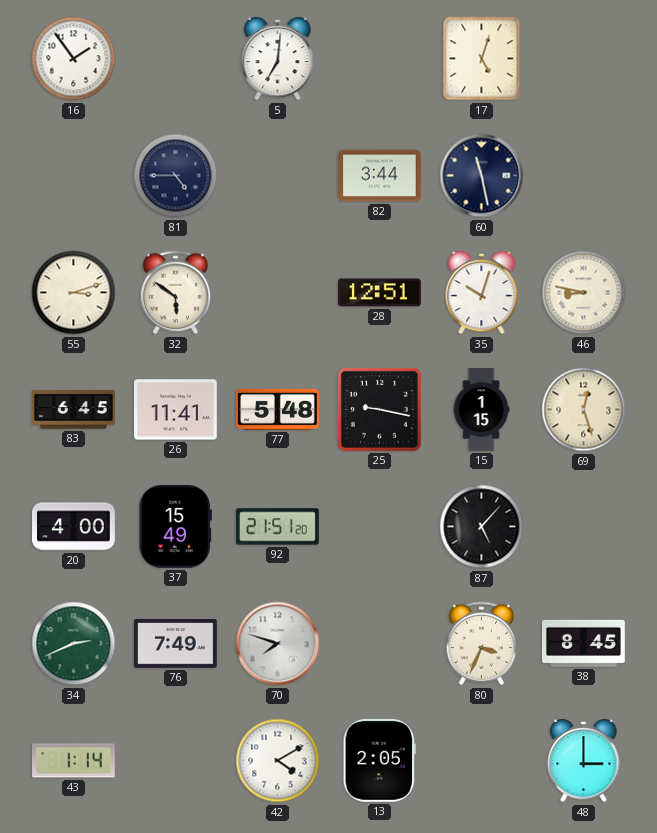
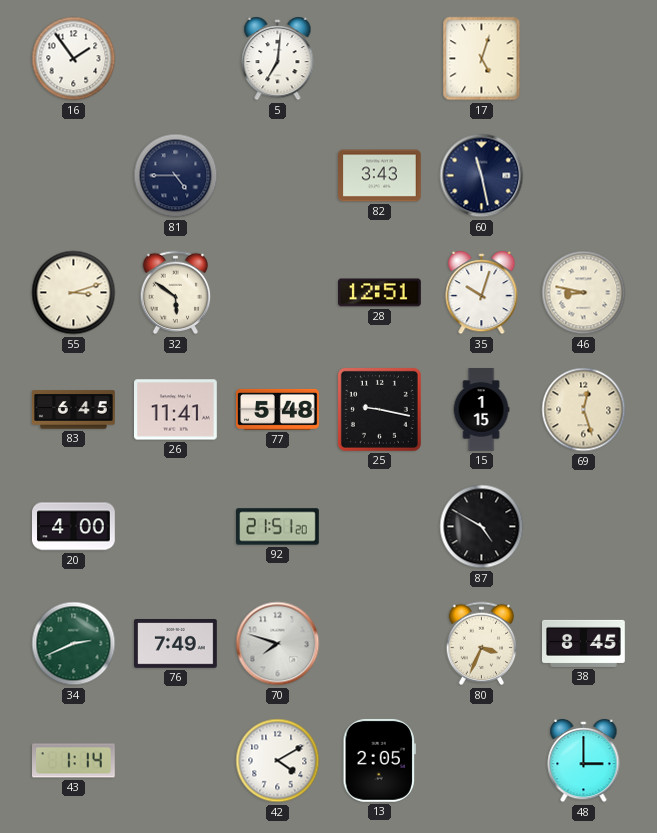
82: 3:44 -> 3:43
37: 15:49 -> none
87: 5:07 -> 4:50
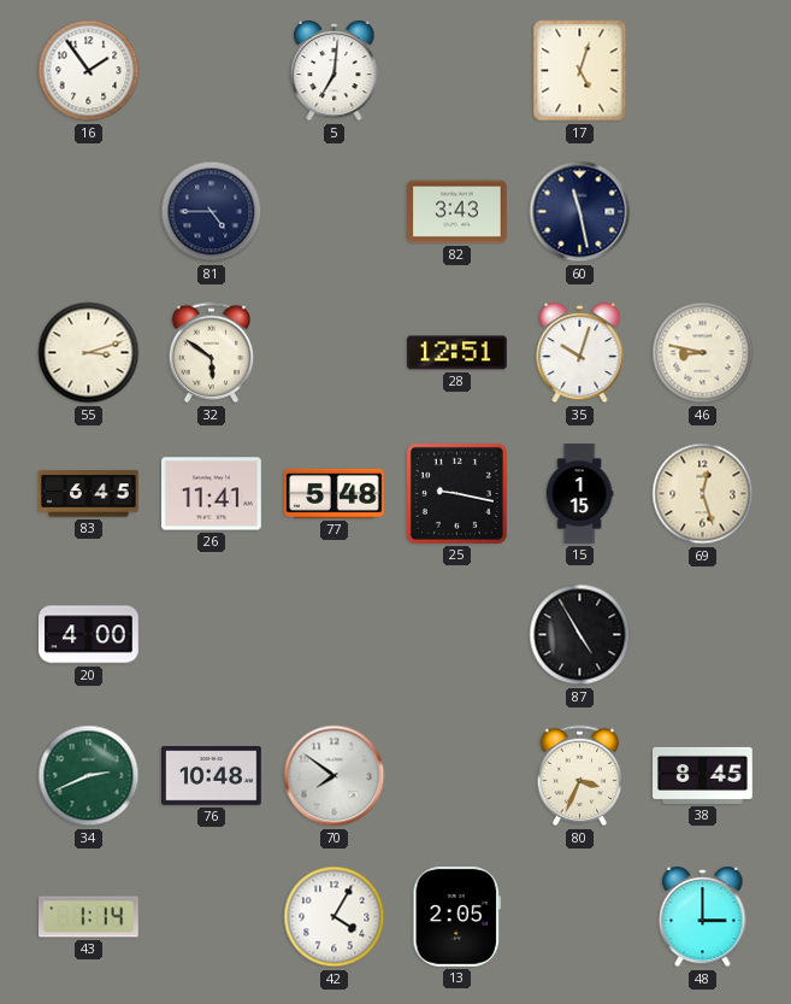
92: 21:51 -> none
87: 4:50 -> 4:55
76: 7:49 -> 10:48
70: 7:48 -> 7:51
42: 4:10 -> 4:05
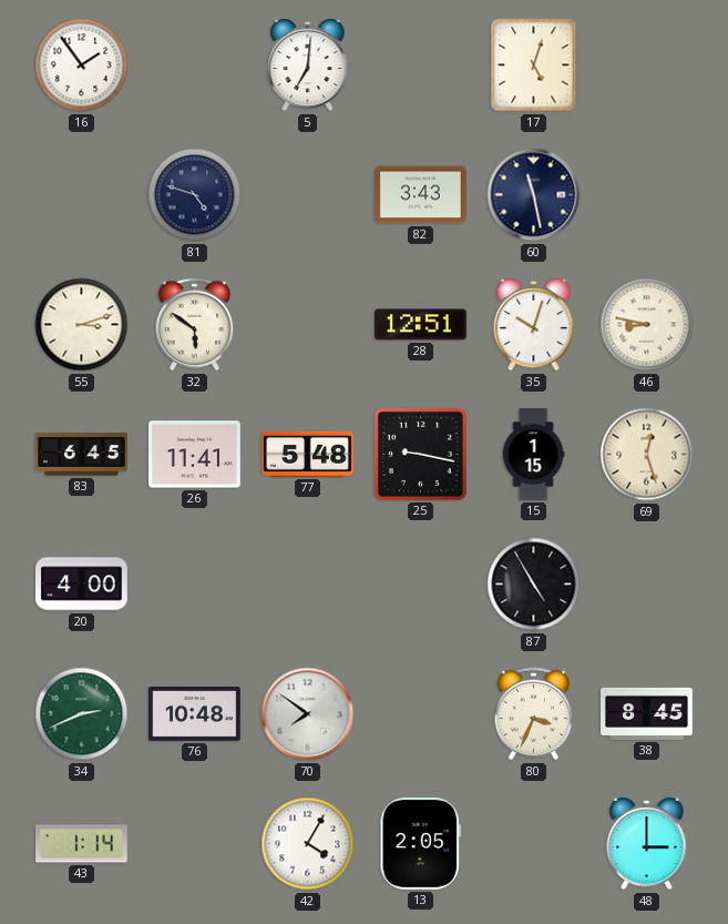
81: 4:45 -> 4:48
